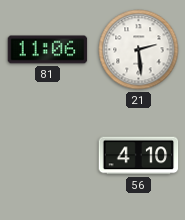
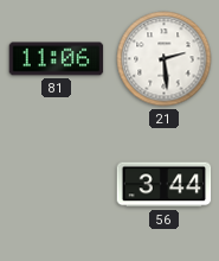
56: 4:10 -> 3:44
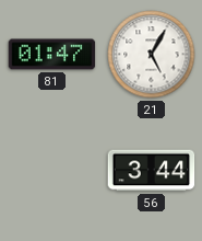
81: 11:06 -> 01:47
21: 2:29 -> 5:05
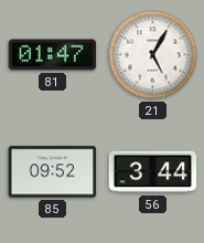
85: none -> 09:52
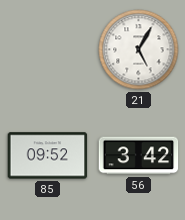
81: 01:47 -> none
56: 3:44 -> 3:42
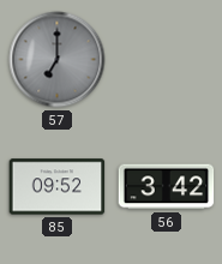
57: none -> 7:00
21: 5:05 -> none
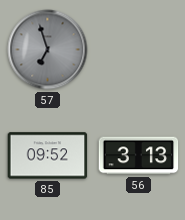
57: 7:00 -> 6:57
56: 3:42 -> 3:13
